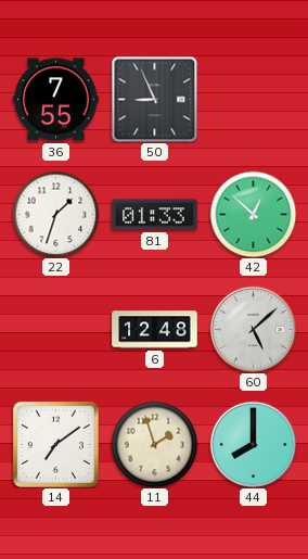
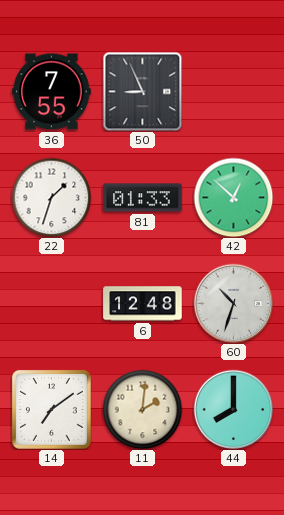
60: 5:08 -> 10:33
11: 1:57 -> 2:01
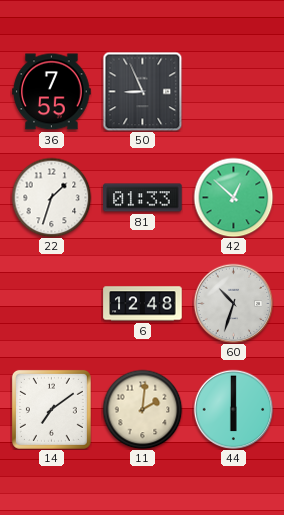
44: 8:00 -> 6:00
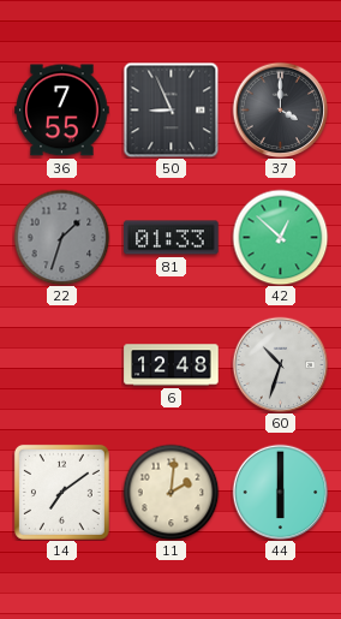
37: none -> 4:00
22 dial: white -> grey
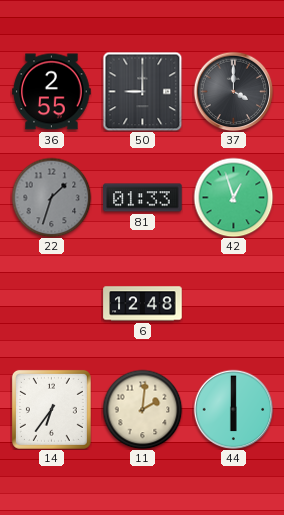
36: 7:55 -> 2:55
50: 8:56 -> 9:00
42: 12:52 -> 12:57
60: 10:33 -> none
14: 7:09 -> 6:36
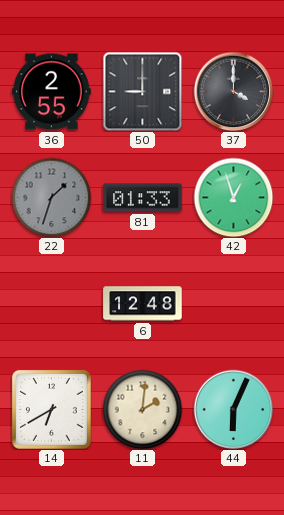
14: 6:36 -> 6:40
44: 6:00 -> 6:04
